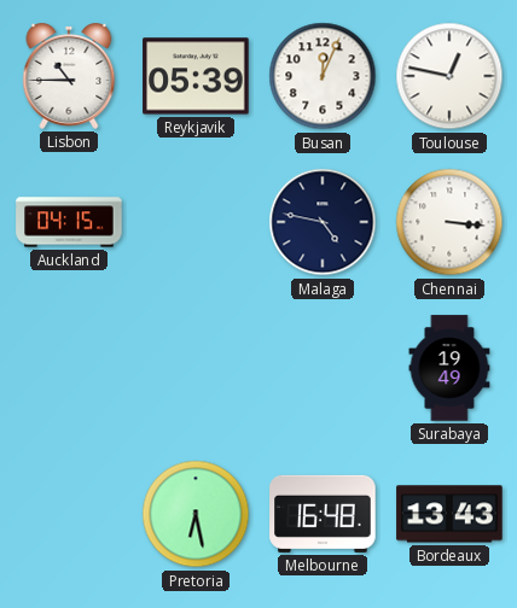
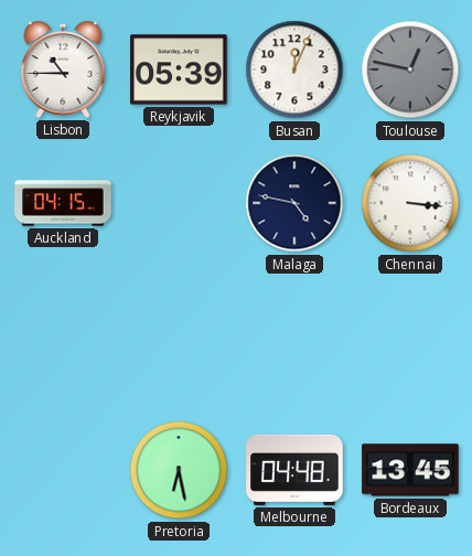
Toulouse dial: white -> grey
Surabaya: 19:49 -> none
Melbourne: 16:48 -> 04:48
Bordeaux: 13:43 -> 13:45
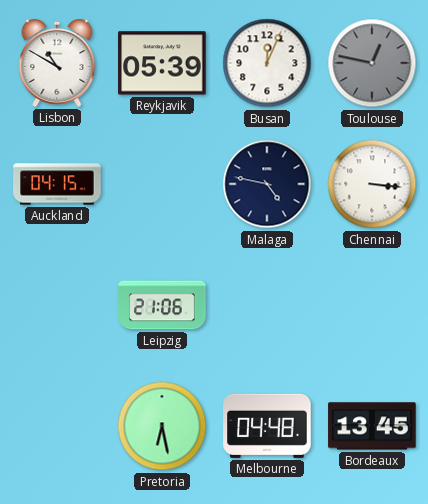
Lisbon: 10:45 -> 10:50
Leipzig: none -> 21:06
